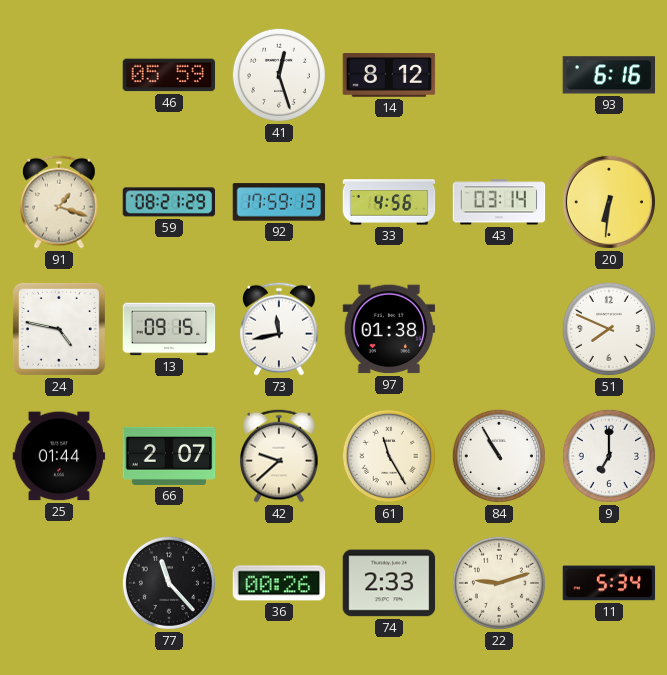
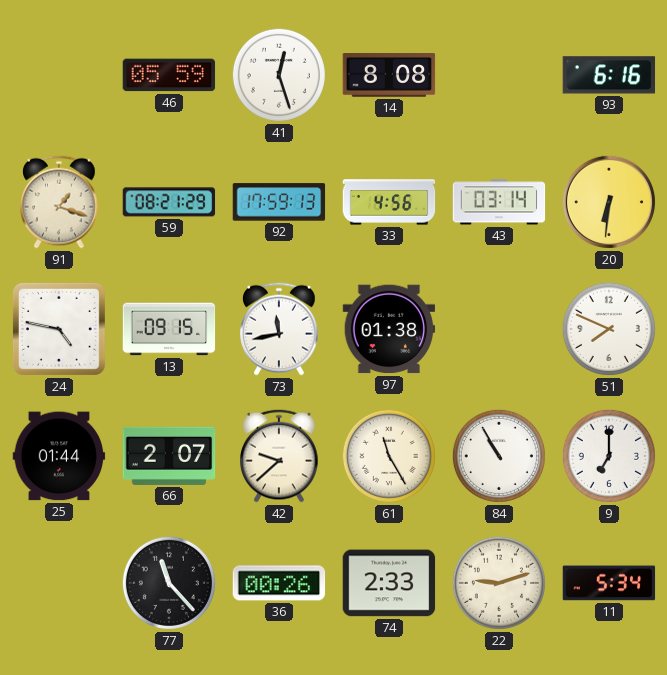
14: 8:12 -> 8:08
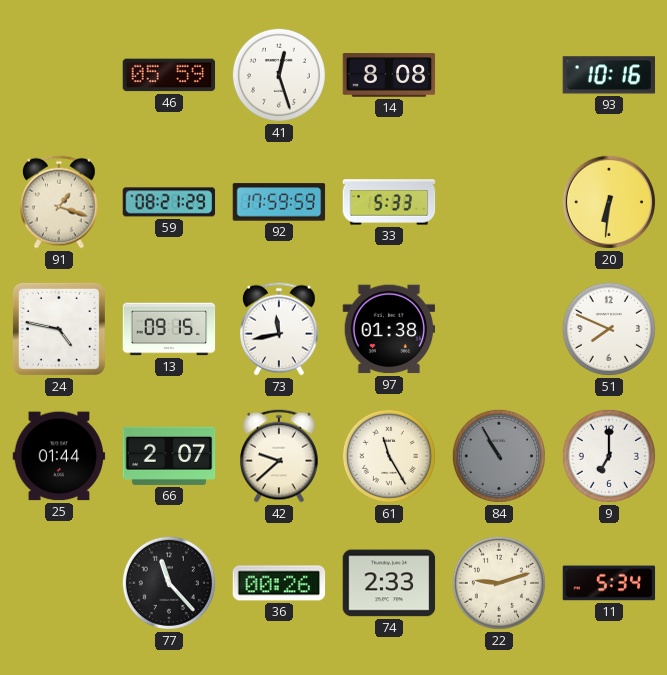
93: 6:16 -> 10:16
92: 17:59:13 -> 17:59:59
33: 4:56 -> 5:33
43: 03:14 -> none
84 dial: white -> grey
